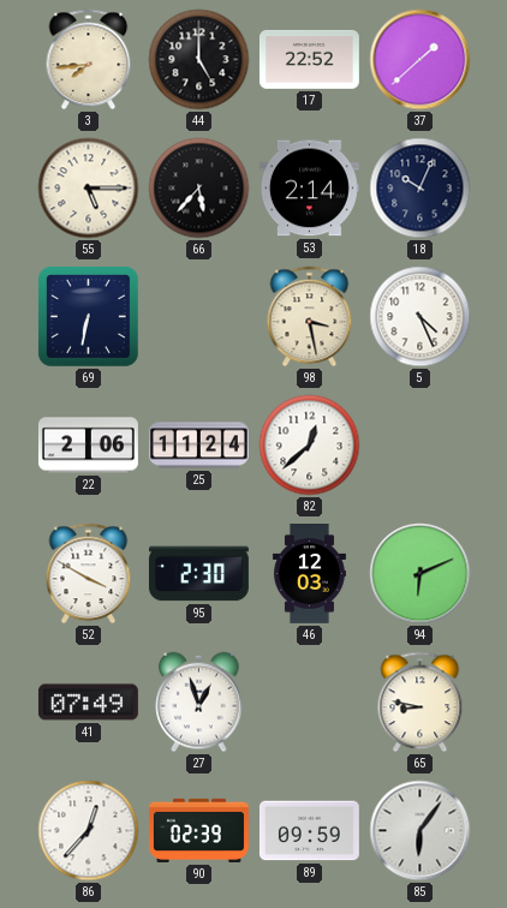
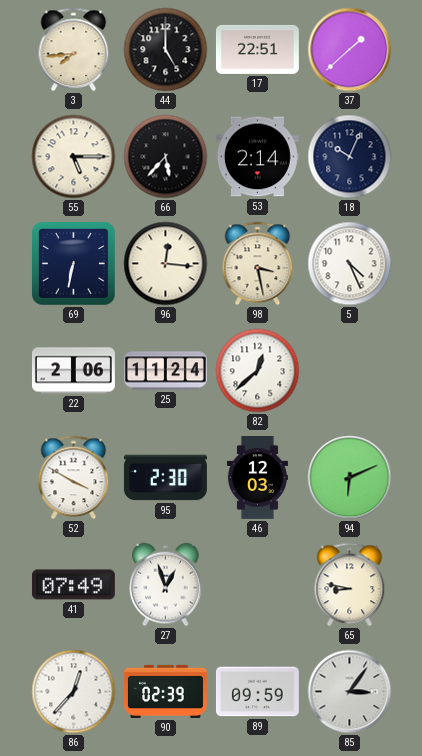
17: 22:52 -> 22:51
96: none -> 12:16
85: 6:06 -> 3:06
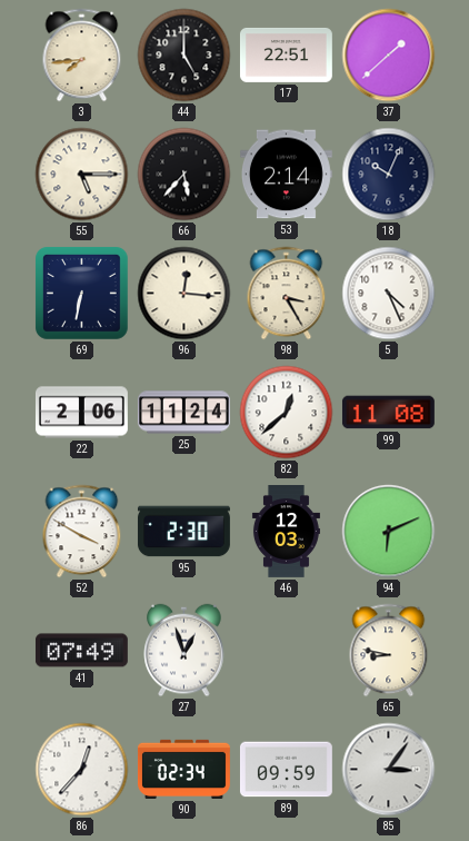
98: 3:28 -> 3:25
99: none -> 11:08
90: 02:39 -> 02:34
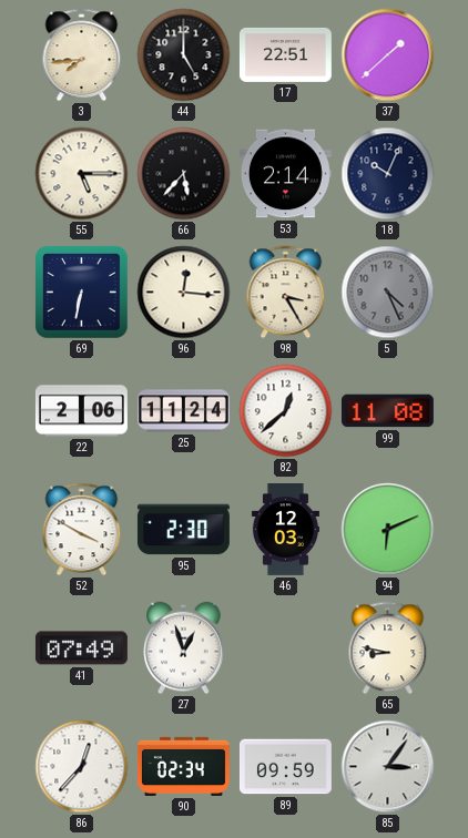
5 dial: white -> grey
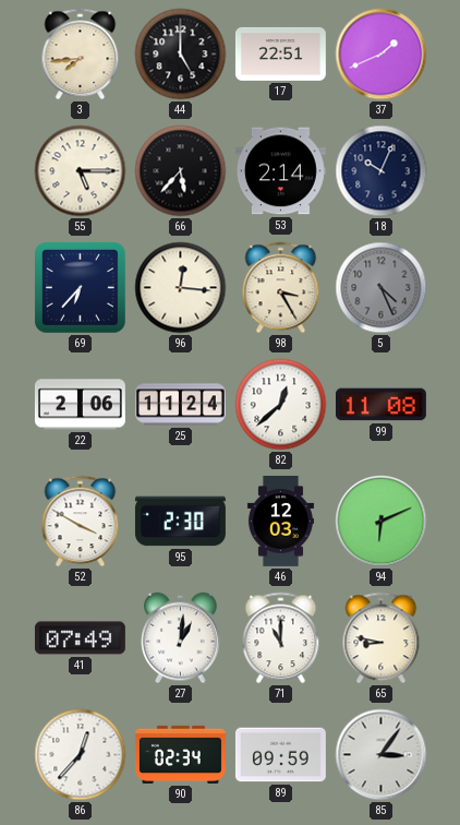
37: 1:38 -> 1:41
69: 6:32 -> 6:37
27: 12:57 -> 1:01
71: none -> 11:00
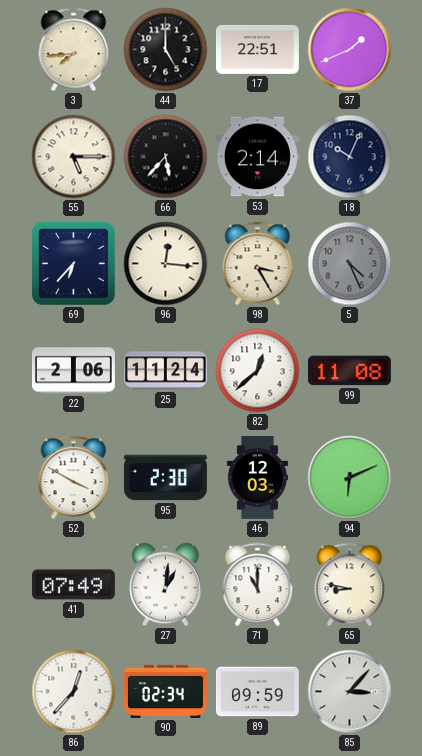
85: 3:06 -> 3:07
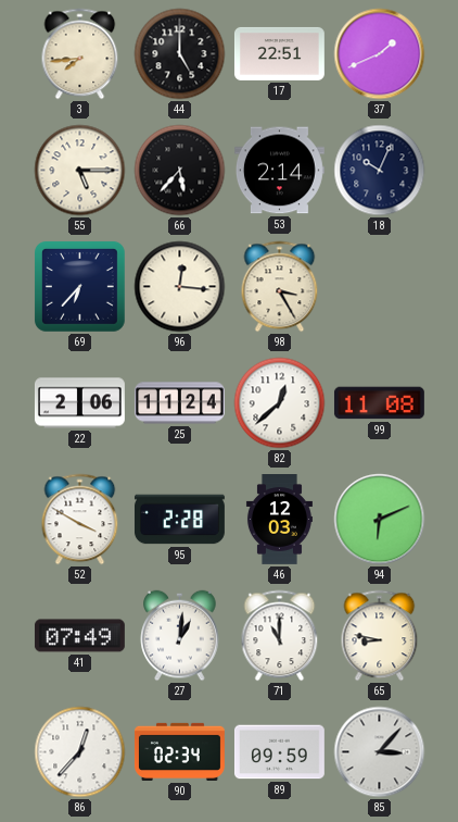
5: 4:26 -> none
95: 2:30 -> 2:28
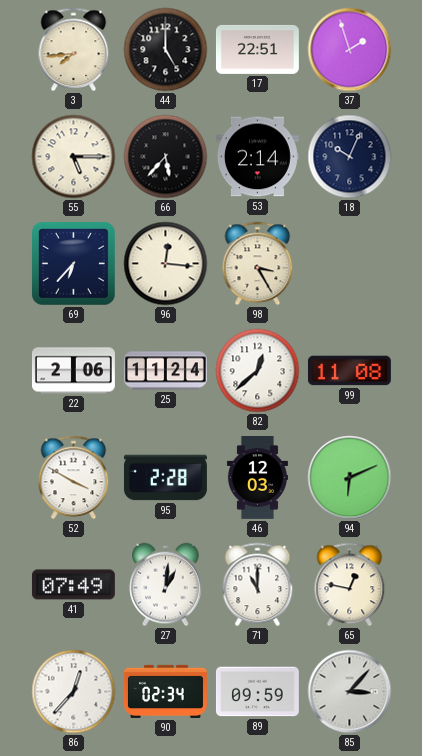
37: 1:41 -> 1:57
65: 8:47 -> 12:47
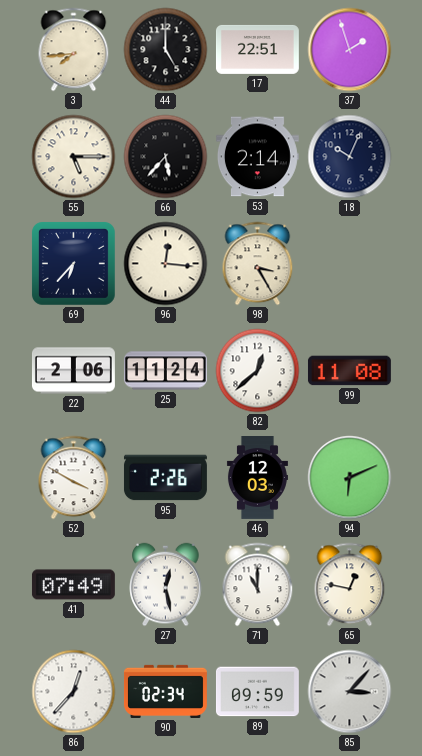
95: 2:28 -> 2:26
27: 1:01 -> 12:28
